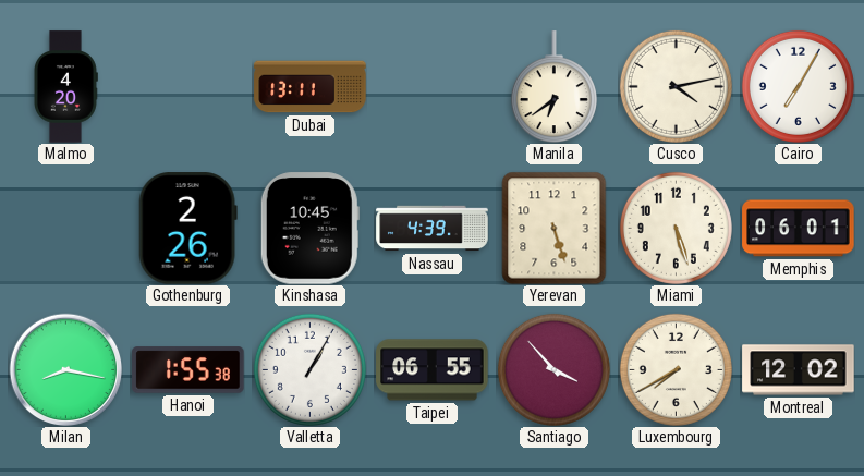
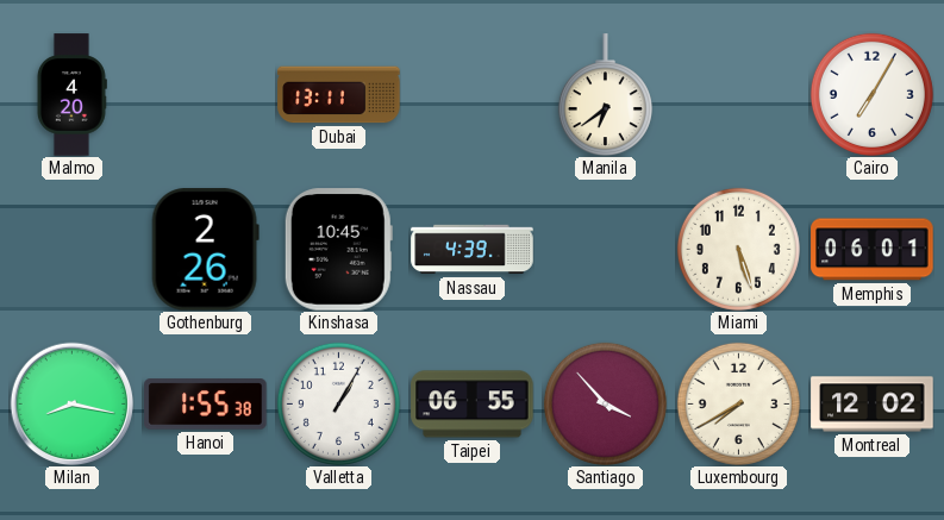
Cusco: 4:13 -> none
Yerevan: 5:27 -> none
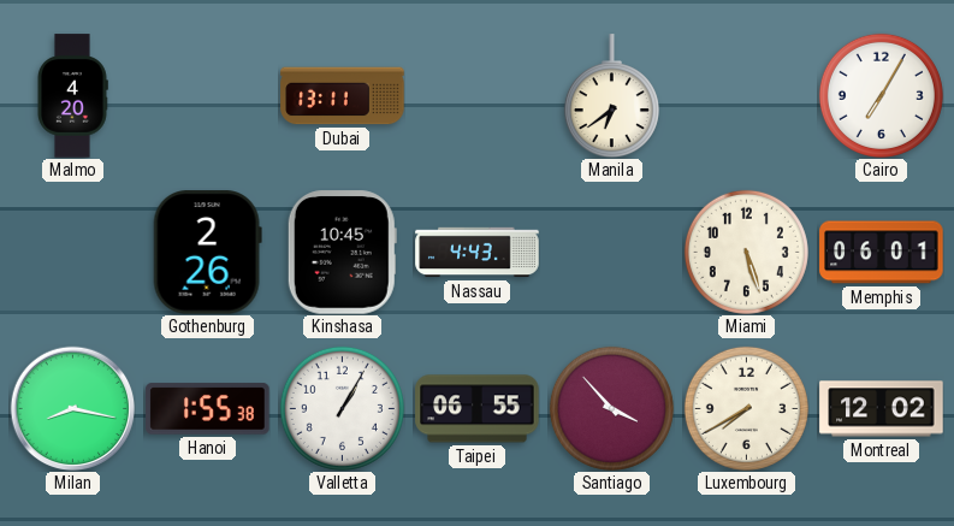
Nassau: 4:39 -> 4:43
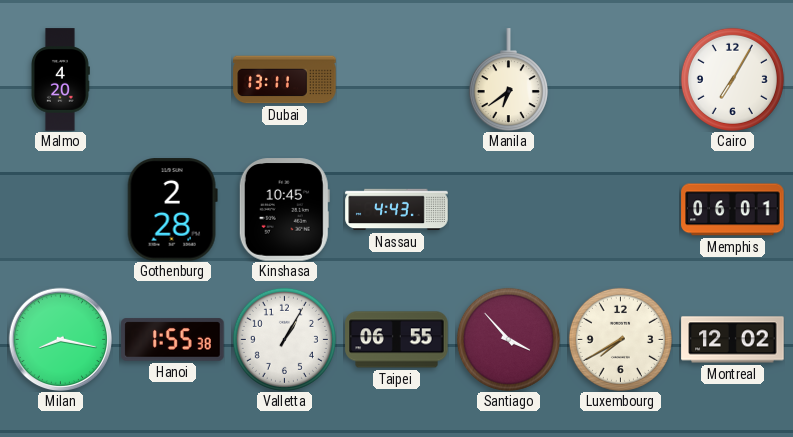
Gothenburg: 2:26 -> 2:28
Miami: 5:27 -> none
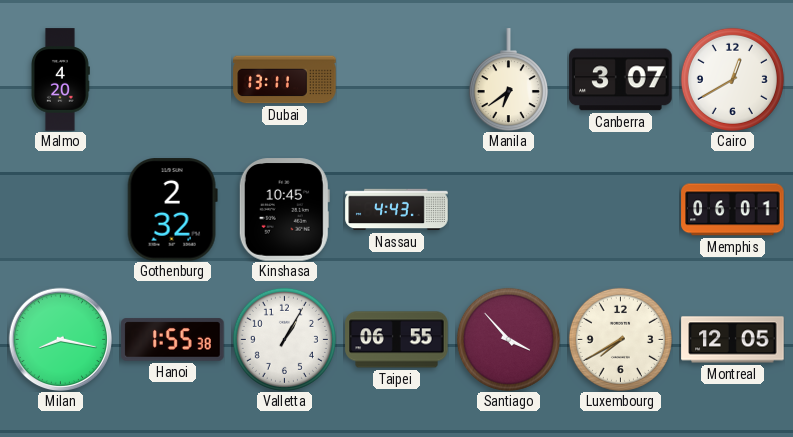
Canberra: none -> 3:07
Cairo: 7:05 -> 12:40
Gothenburg: 2:28 -> 2:32
Montreal: 12:02 -> 12:05
